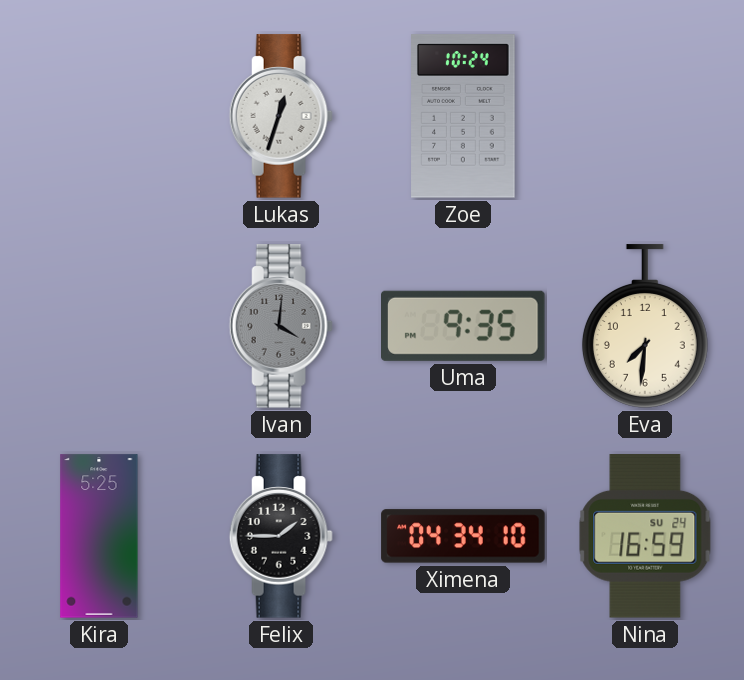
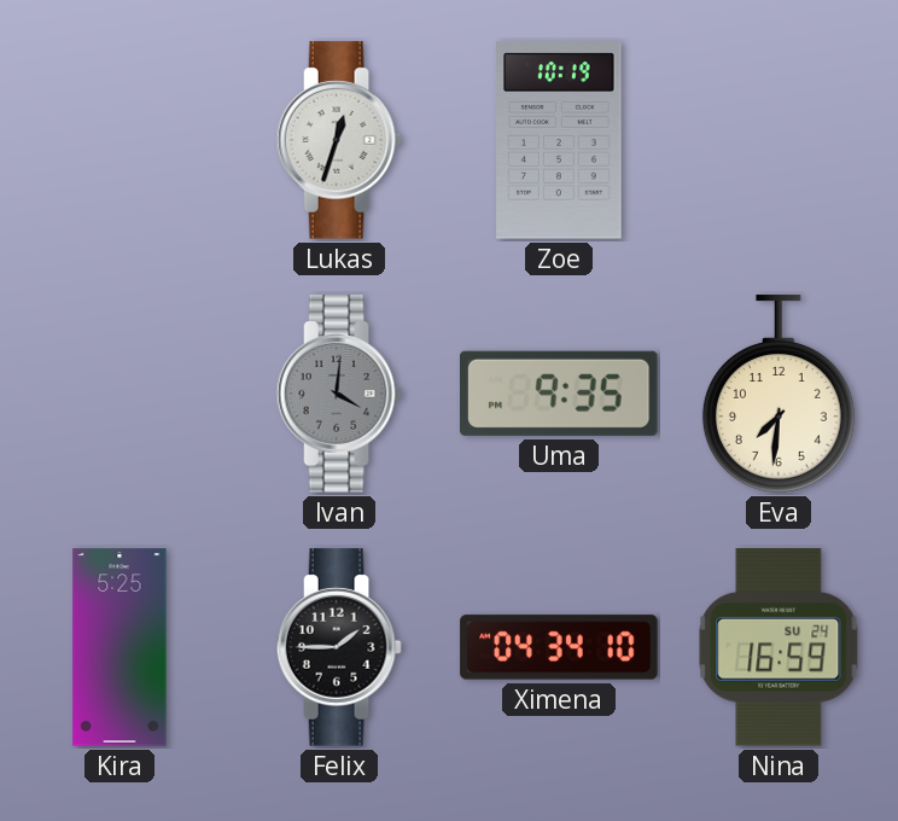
Zoe: 10:24 -> 10:19
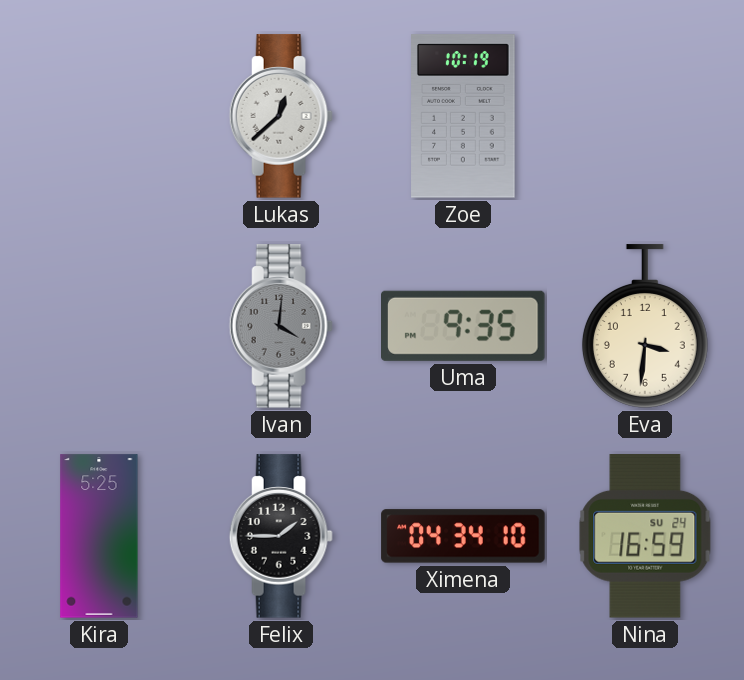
Lukas: 12:33 -> 12:38
Eva: 7:31 -> 3:31
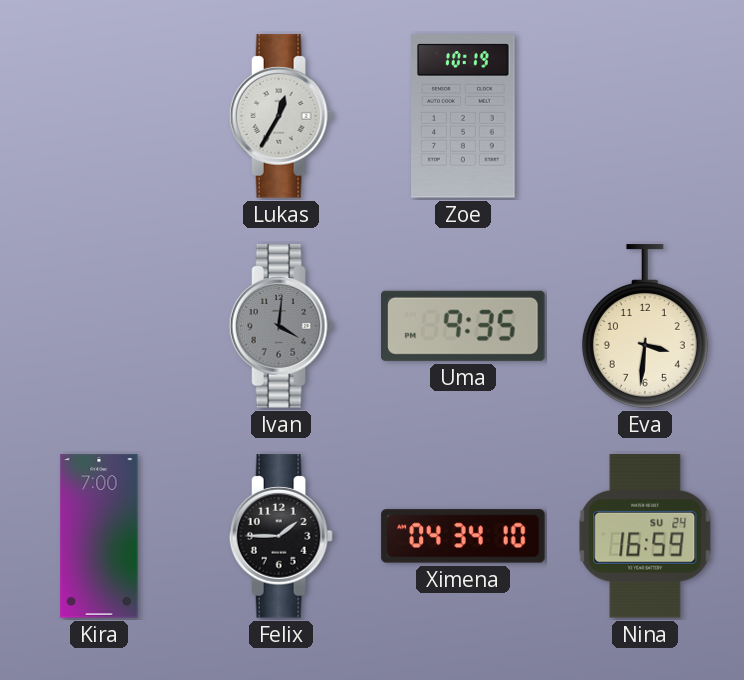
Lukas: 12:38 -> 12:35
Kira: 5:25 -> 7:00
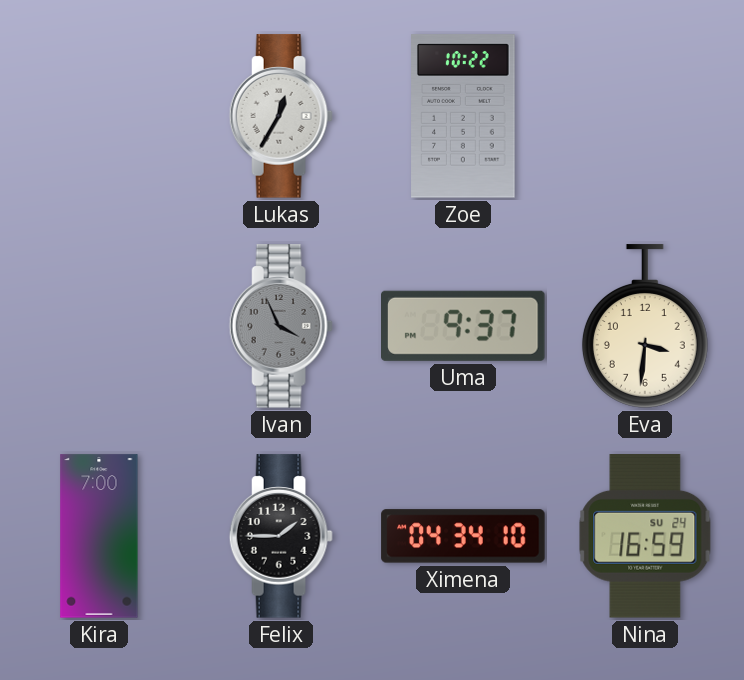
Zoe: 10:19 -> 10:22
Ivan: 4:01 -> 3:56
Uma: 9:35 -> 9:37
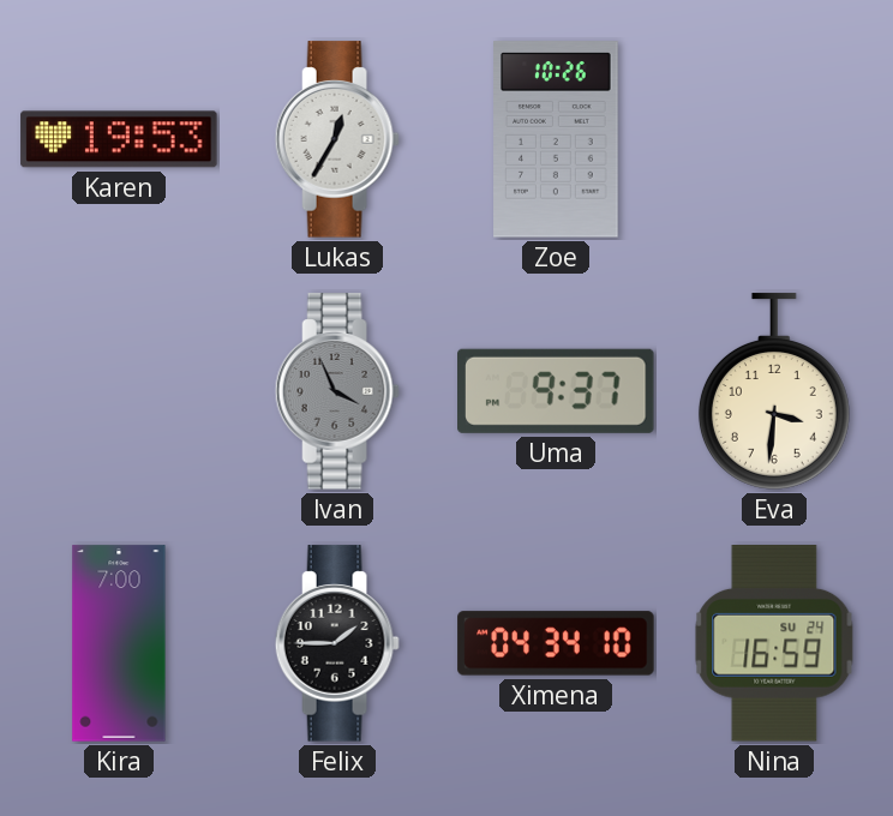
Karen: none -> 19:53
Zoe: 10:22 -> 10:26
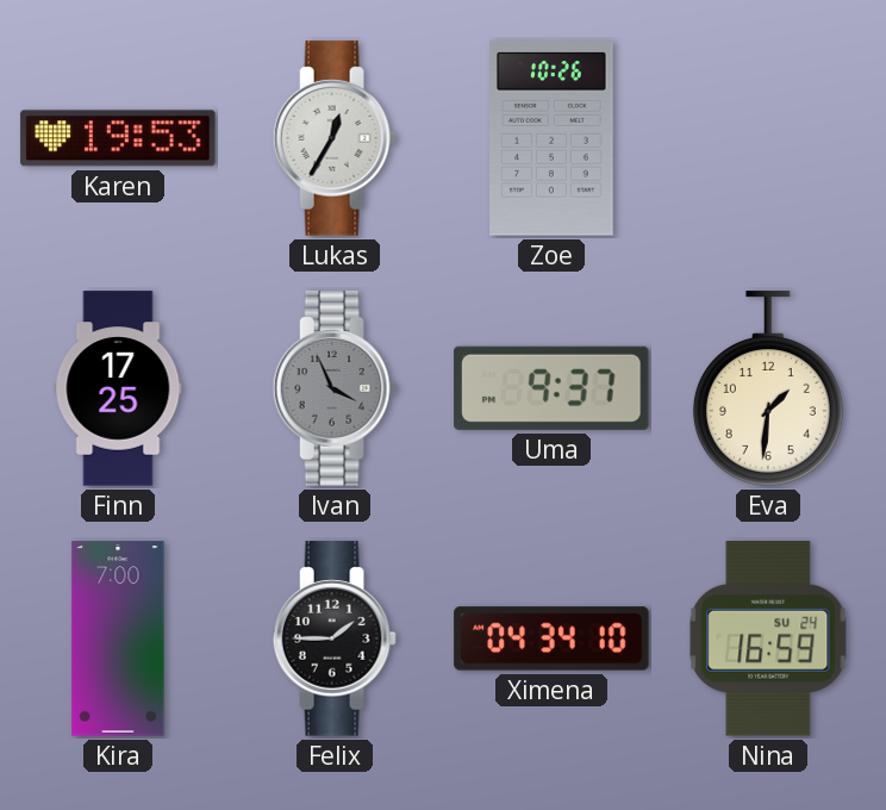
Finn: none -> 17:25
Eva: 3:31 -> 1:31
